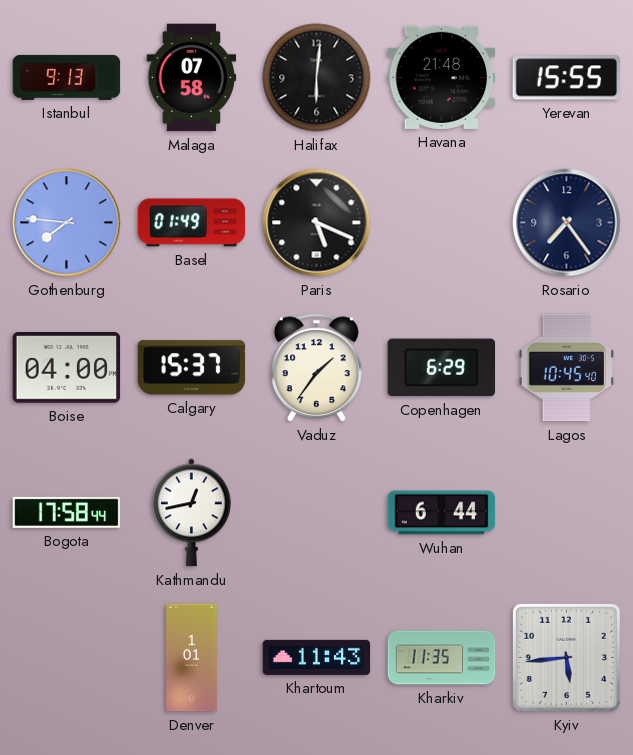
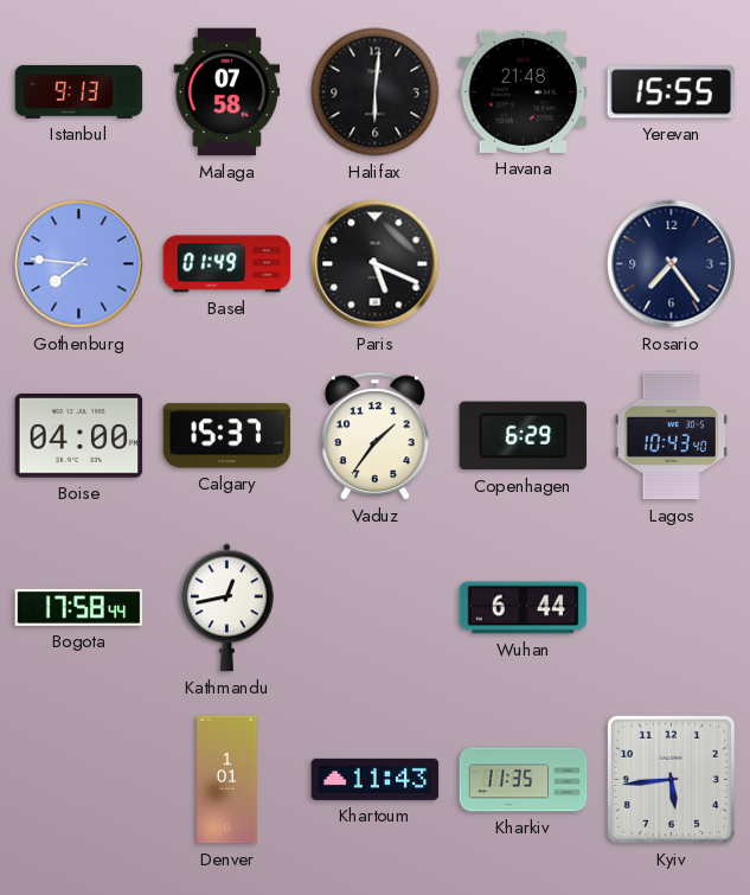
Lagos: 10:45 -> 10:43
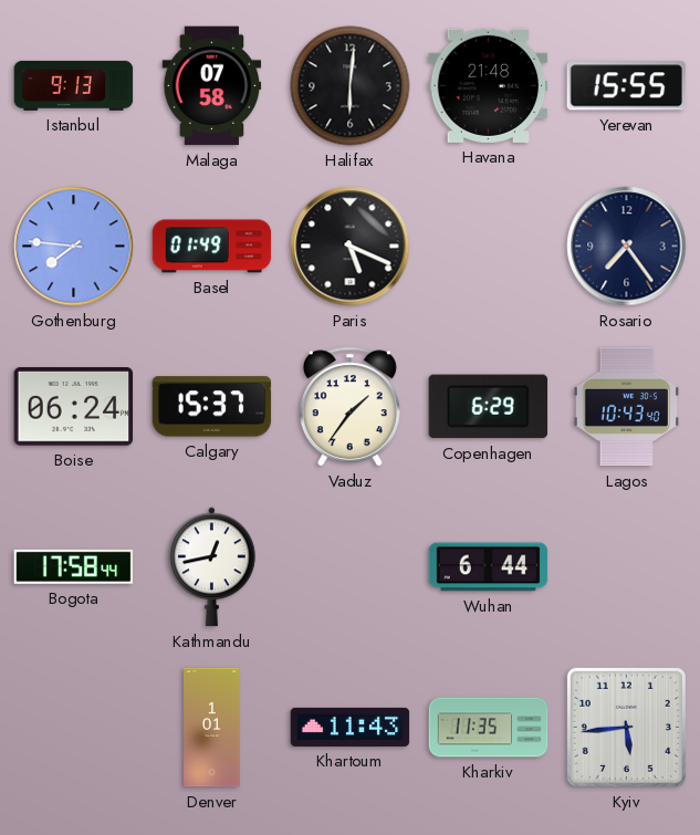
Boise: 04:00 -> 06:24
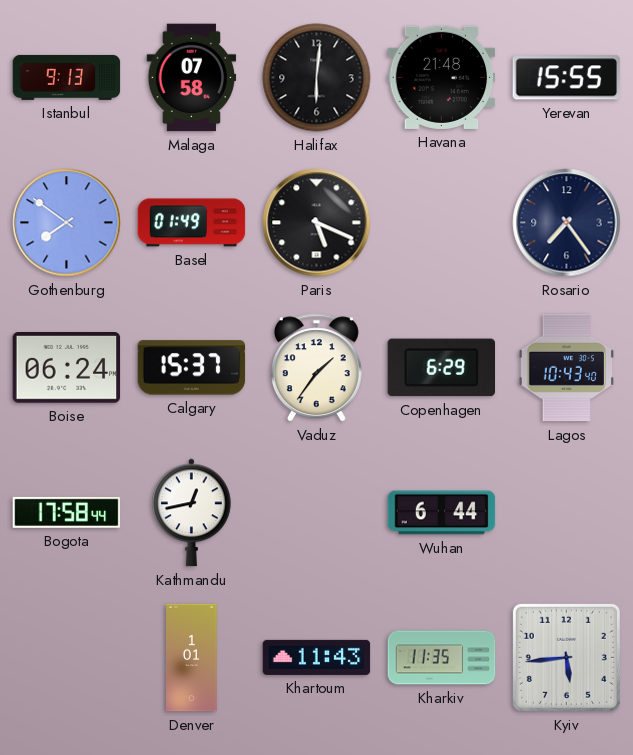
Gothenburg: 7:46 -> 7:51
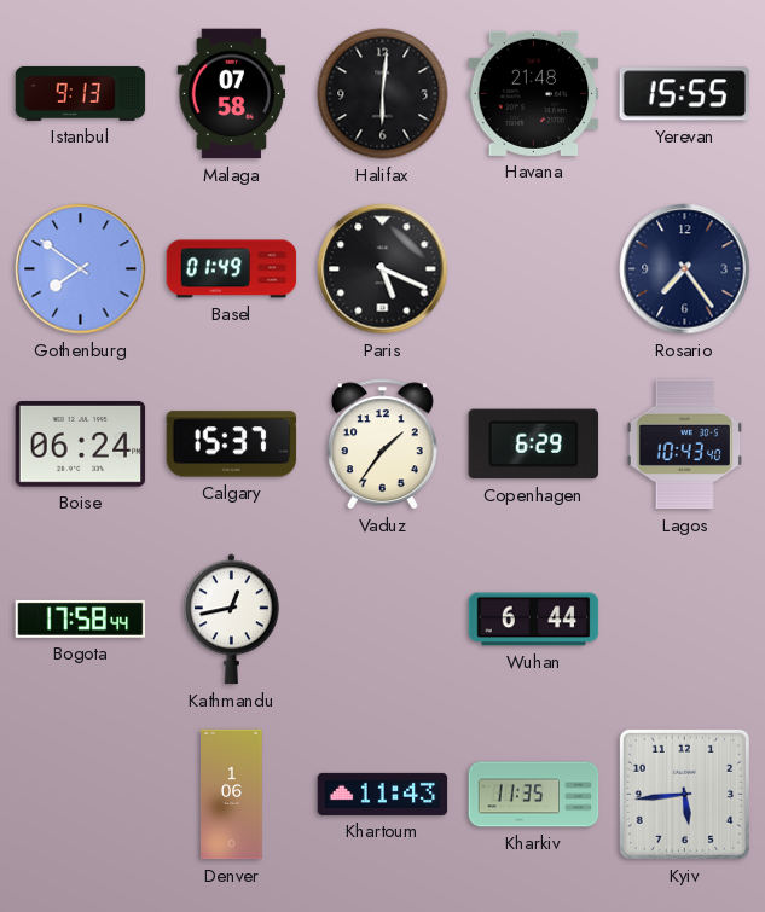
Denver: 1:01 -> 1:06
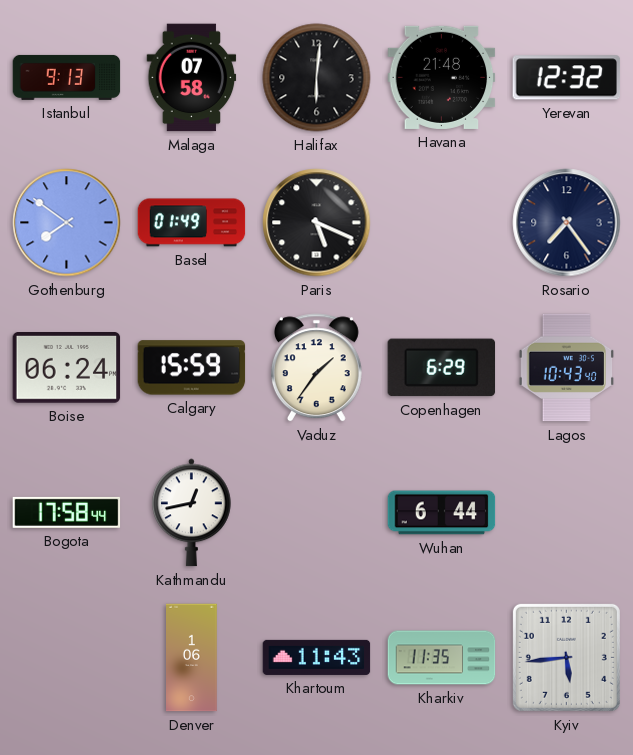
Yerevan: 15:55 -> 12:32
Calgary: 15:37 -> 15:59
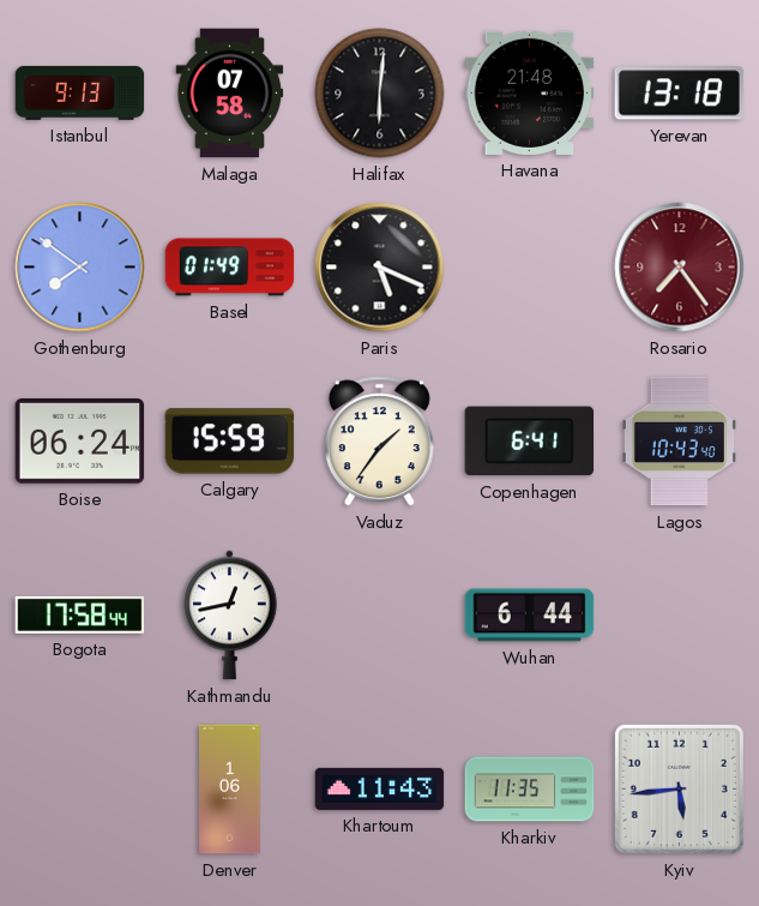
Yerevan: 12:32 -> 13:18
Rosario dial: navy -> burgundy
Copenhagen: 6:29 -> 6:41
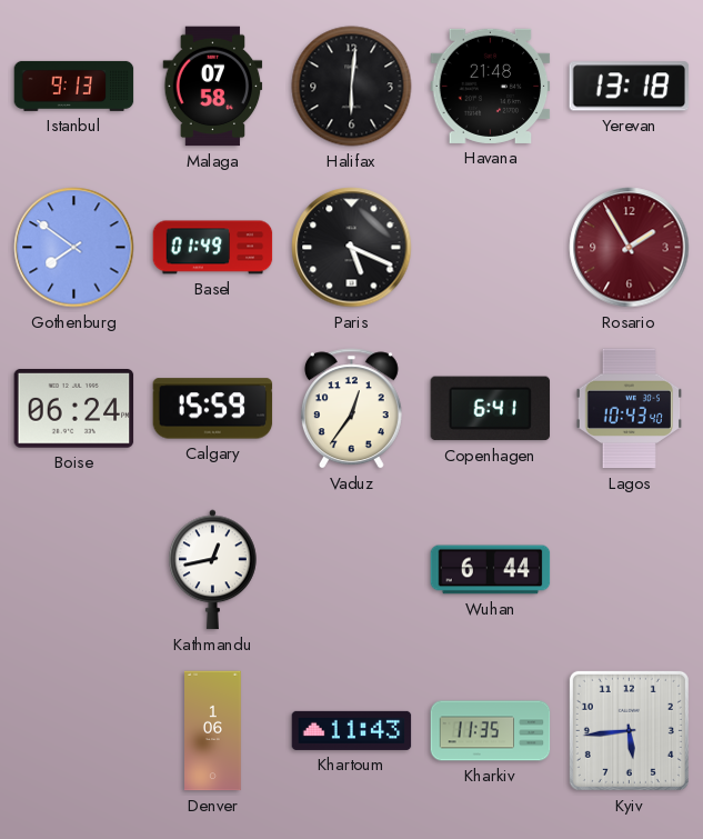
Rosario: 7:24 -> 1:55
Vaduz: 1:36 -> 12:36
Bogota: 17:58 -> none
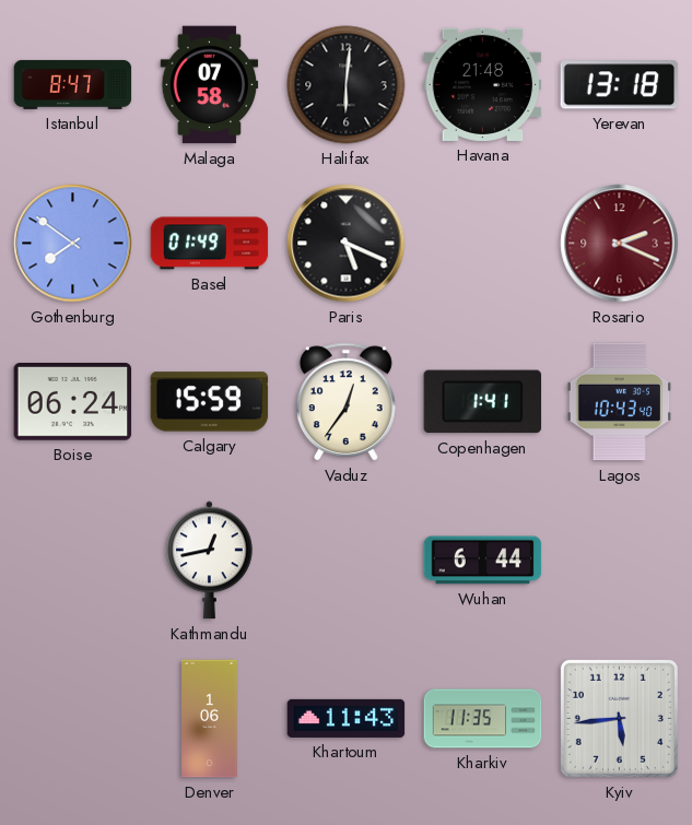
Istanbul: 9:13 -> 8:47
Rosario: 1:55 -> 2:19
Copenhagen: 6:41 -> 1:41
